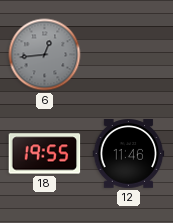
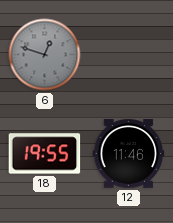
6: 12:44 -> 12:48
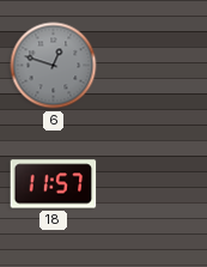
18: 19:55 -> 11:57
12: 11:46 -> none
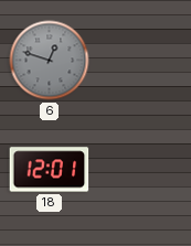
18: 11:57 -> 12:01
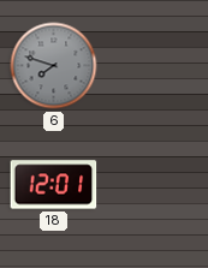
6: 12:48 -> 7:48
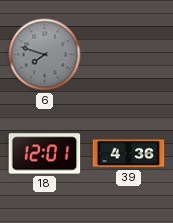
39: none -> 4:36
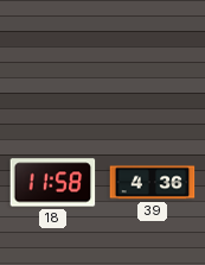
6: 7:48 -> none
18: 12:01 -> 11:58
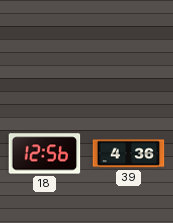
18: 11:58 -> 12:56
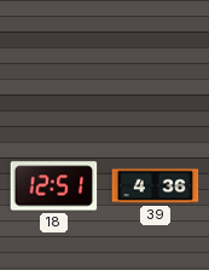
18: 12:56 -> 12:51
